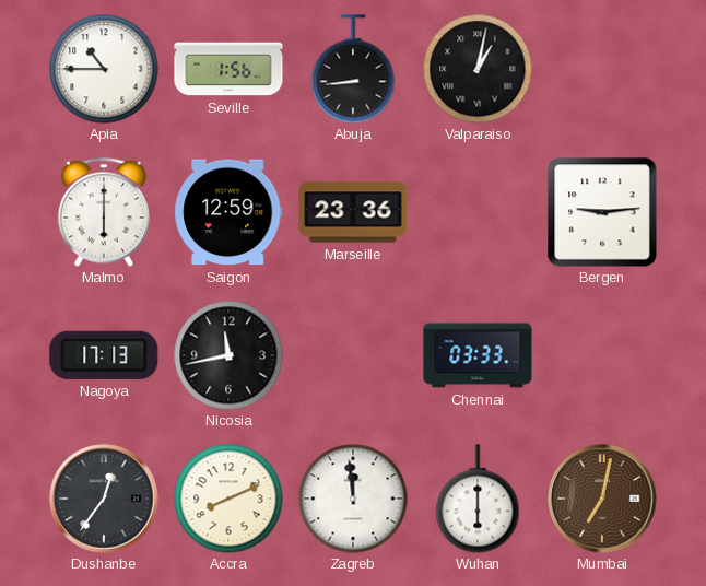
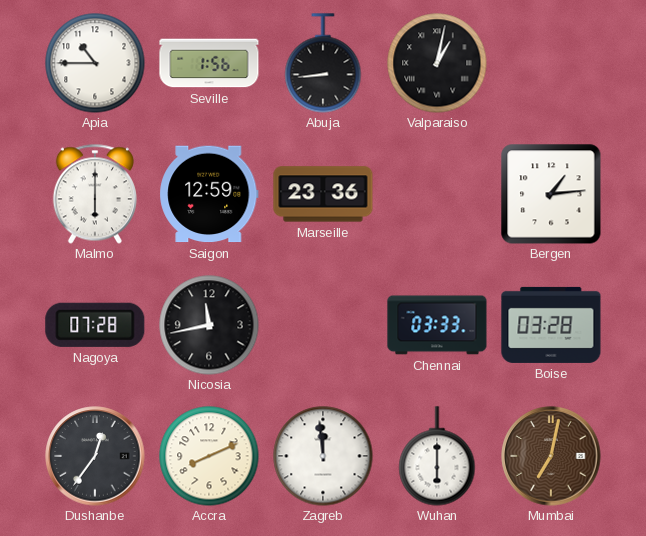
Bergen: 9:14 -> 1:14
Nagoya: 17:13 -> 07:28
Boise: none -> 03:28
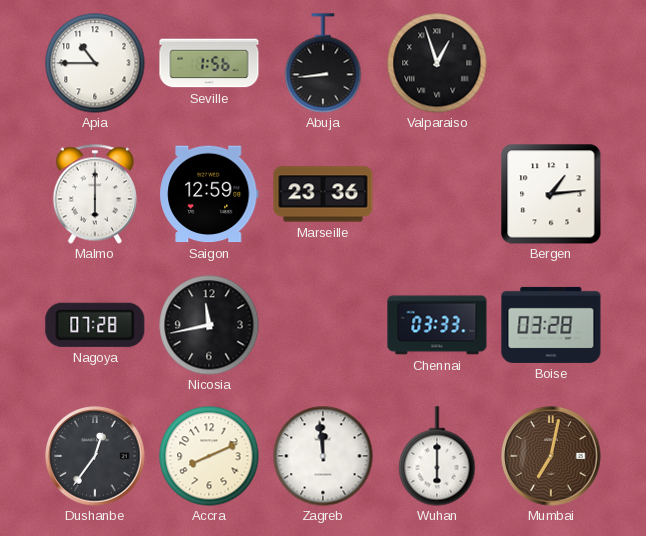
Valparaiso: 1:02 -> 12:57
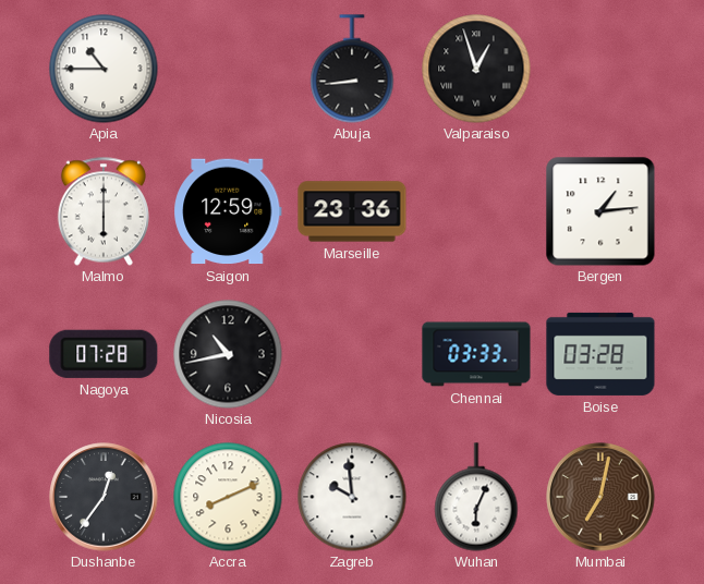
Seville: 1:56 -> none
Nicosia: 11:43 -> 10:43
Zagreb: 11:59 -> 9:59
Wuhan: 6:00 -> 6:04
